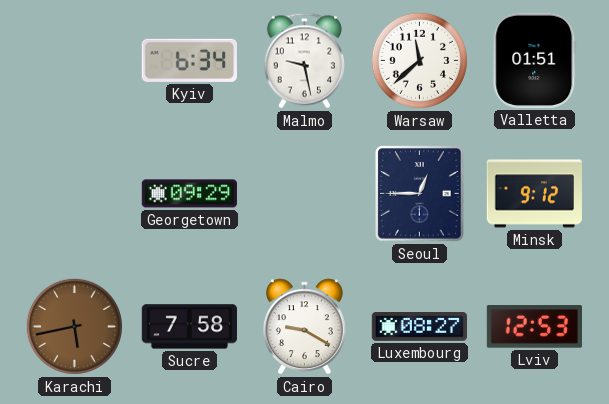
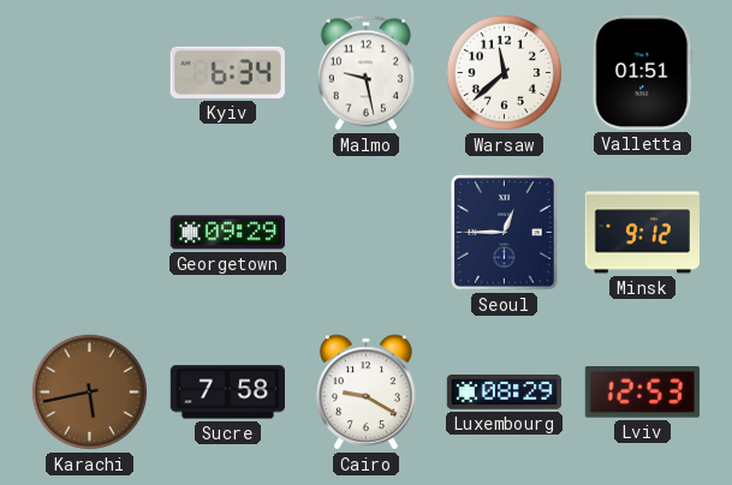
Luxembourg: 08:27 -> 08:29
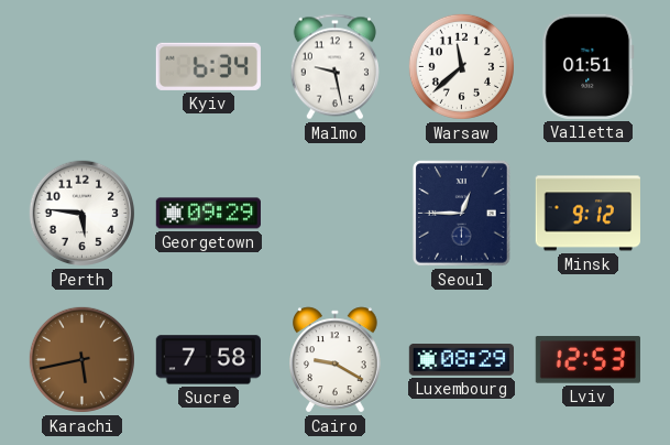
Perth: none -> 5:46
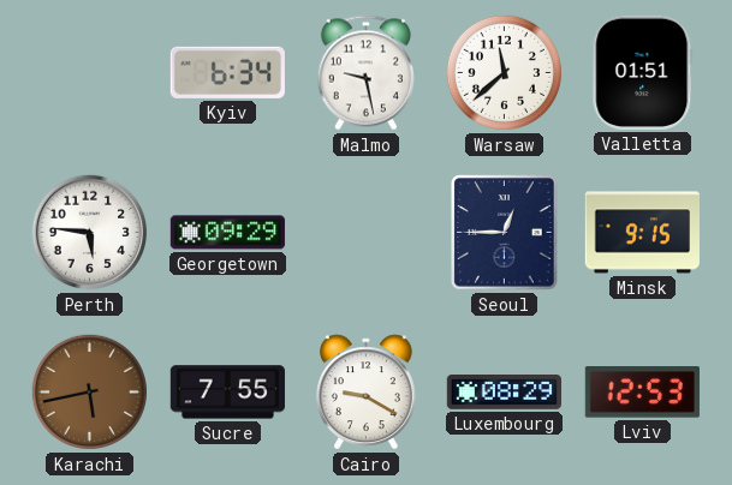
Minsk: 9:12 -> 9:15
Sucre: 7:58 -> 7:55
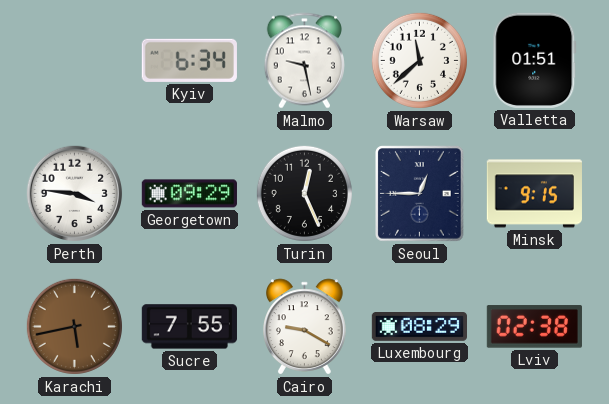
Perth: 5:46 -> 3:46
Turin: none -> 12:26
Lviv: 12:53 -> 02:38
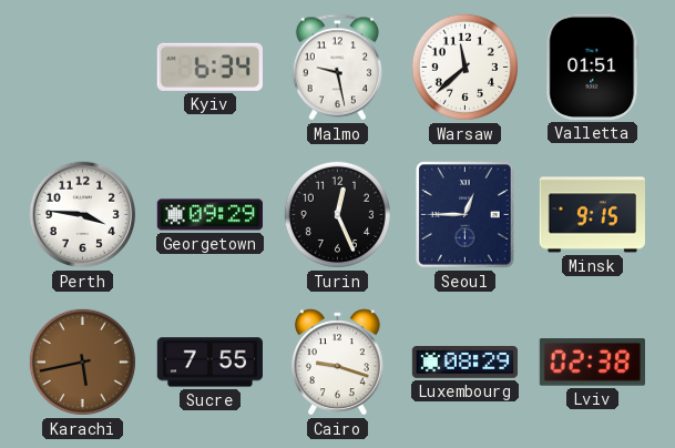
Cairo: 9:20 -> 9:18
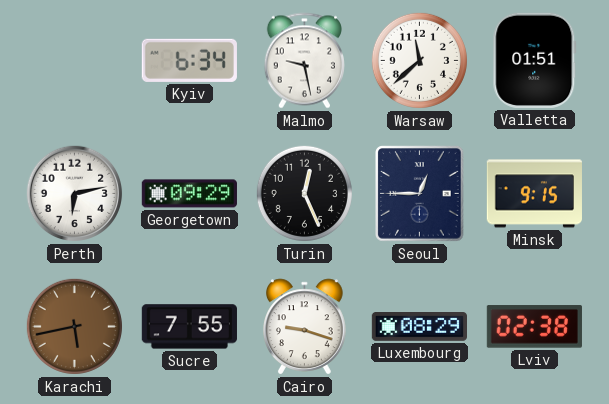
Perth: 3:46 -> 6:13
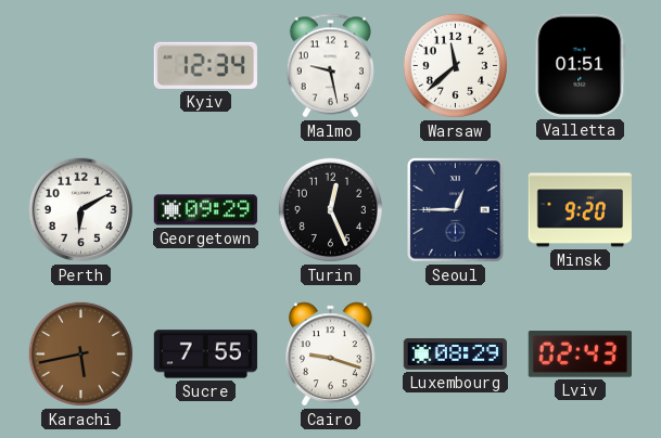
Kyiv: 6:34 -> 12:34
Perth: 6:13 -> 6:10
Minsk: 9:15 -> 9:20
Lviv: 02:38 -> 02:43
